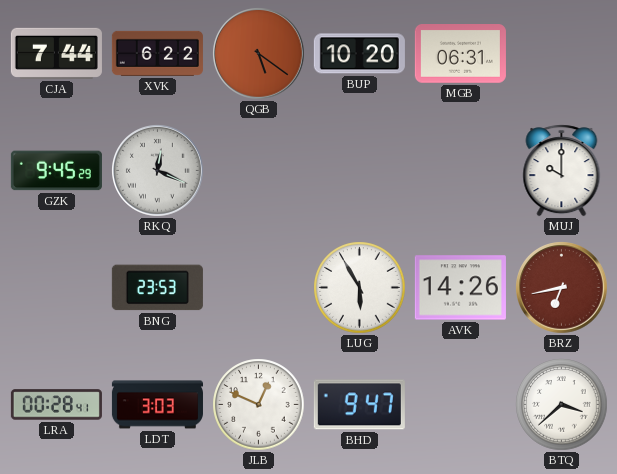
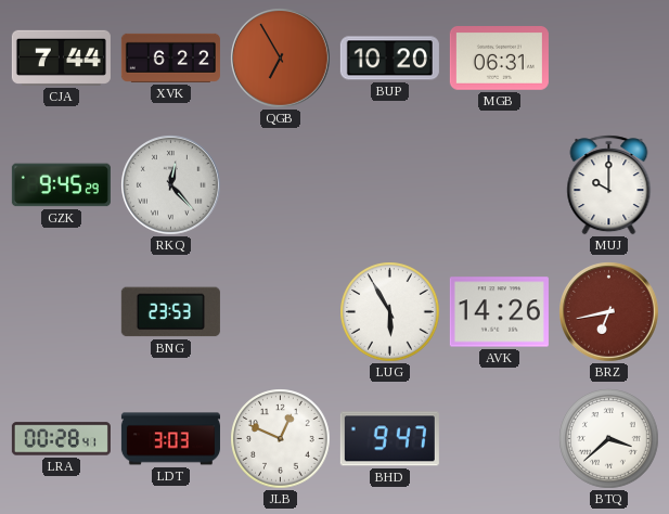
QGB: 5:21 -> 6:55
RKQ: 12:19 -> 12:23
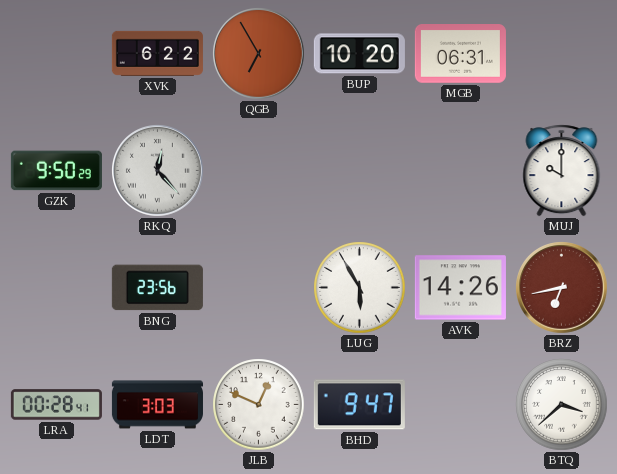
CJA: 7:44 -> none
GZK: 9:45 -> 9:50
BNG: 23:53 -> 23:56
